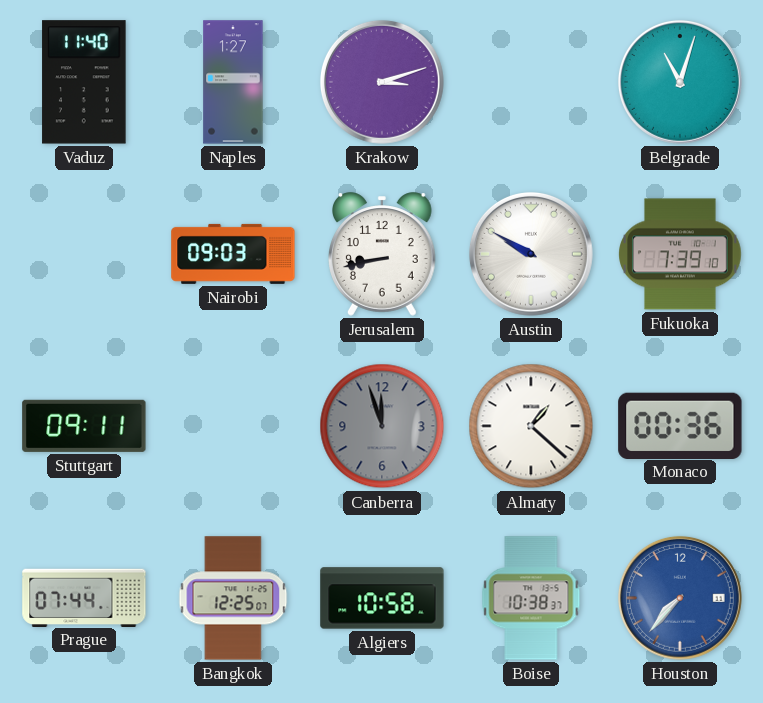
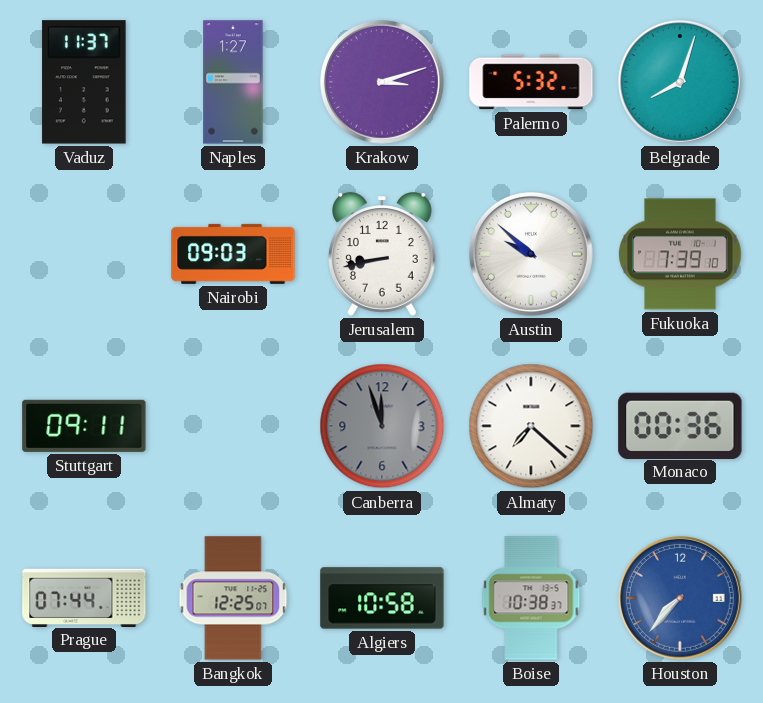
Vaduz: 11:40 -> 11:37
Palermo: none -> 5:32
Belgrade: 11:03 -> 8:03
Austin: 9:50 -> 9:52
Almaty: 1:22 -> 7:22
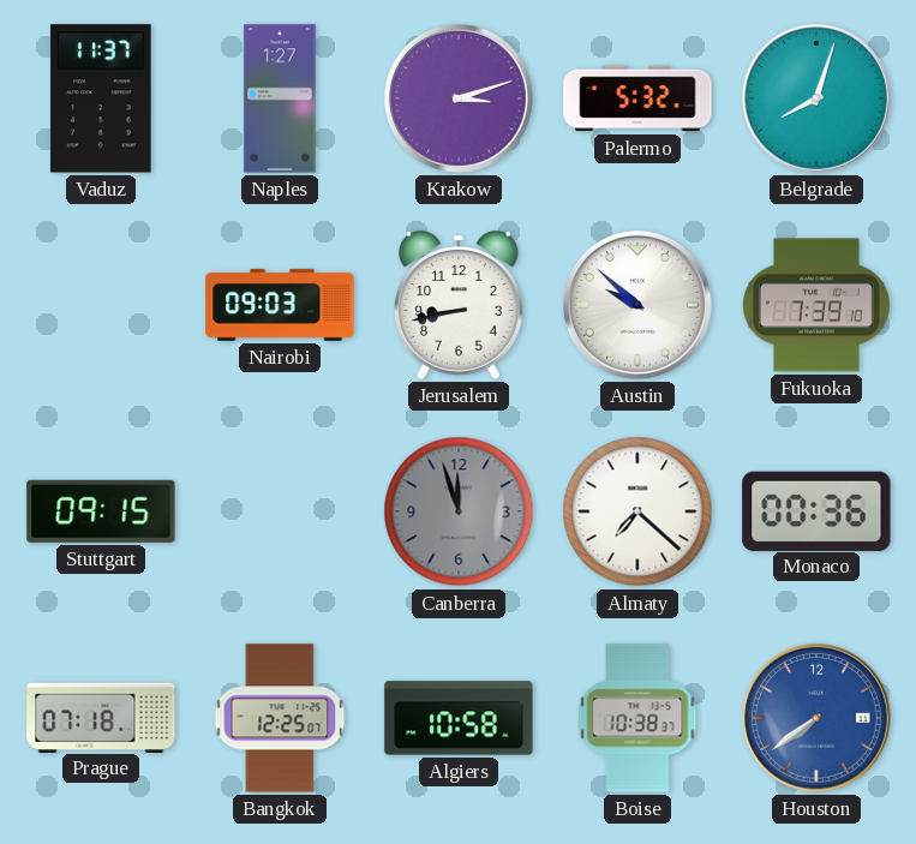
Stuttgart: 09:11 -> 09:15
Prague: 07:44 -> 07:18
Houston: 7:37 -> 7:39
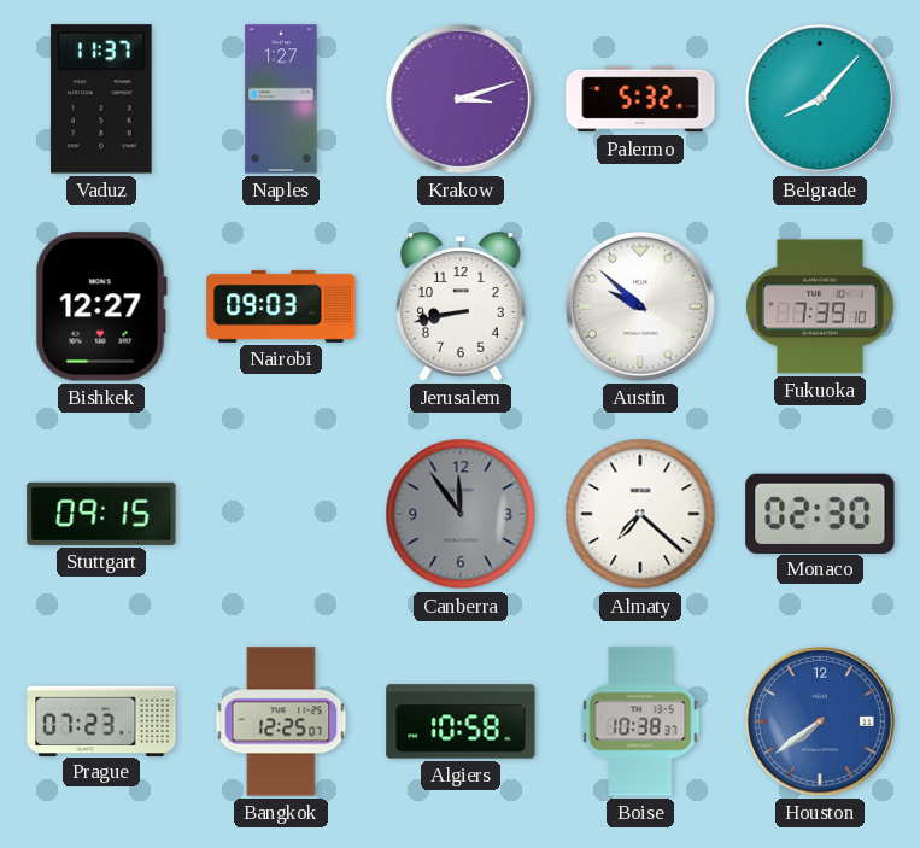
Belgrade: 8:03 -> 8:07
Bishkek: none -> 12:27
Canberra: 11:57 -> 11:54
Monaco: 00:36 -> 02:30
Prague: 07:18 -> 07:23
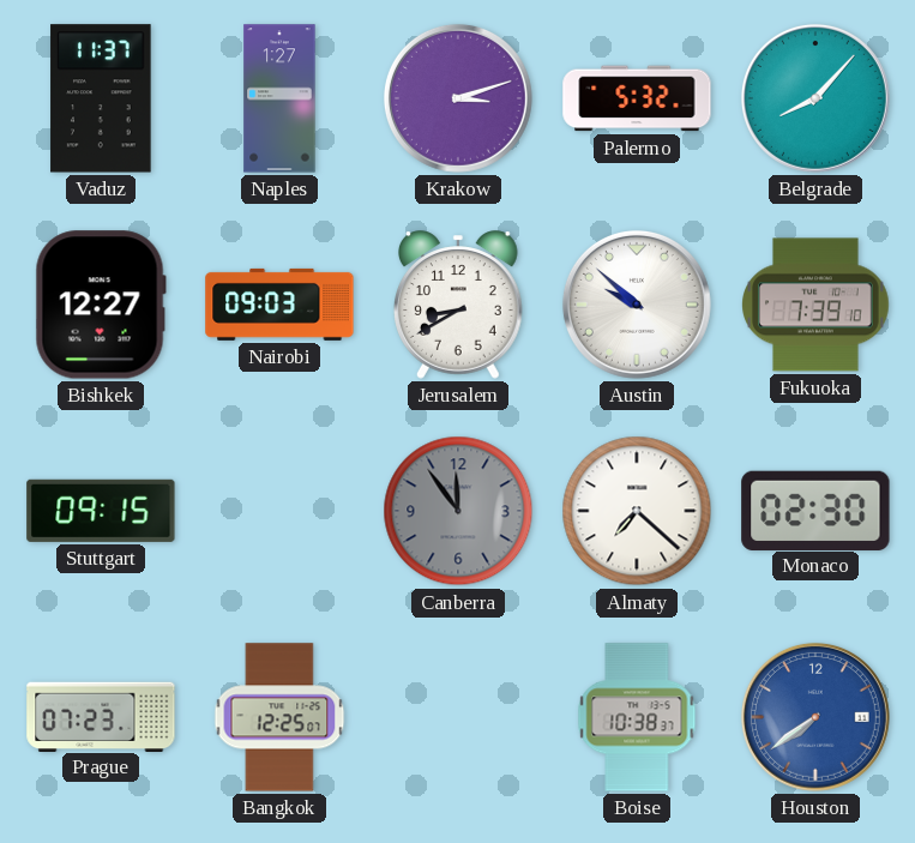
Jerusalem: 8:43 -> 8:40
Algiers: 10:58 -> none
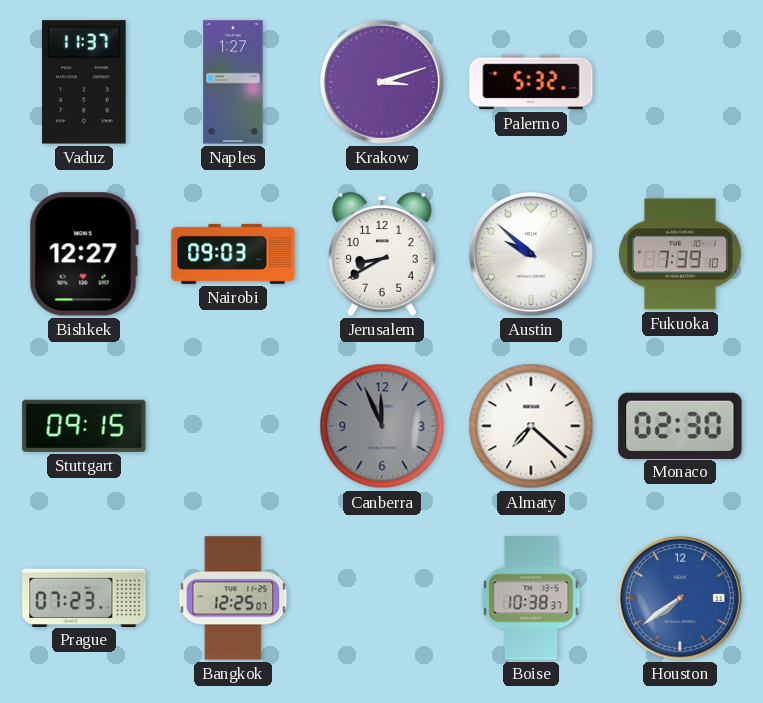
Belgrade: 8:07 -> none
Canberra: 11:54 -> 11:56
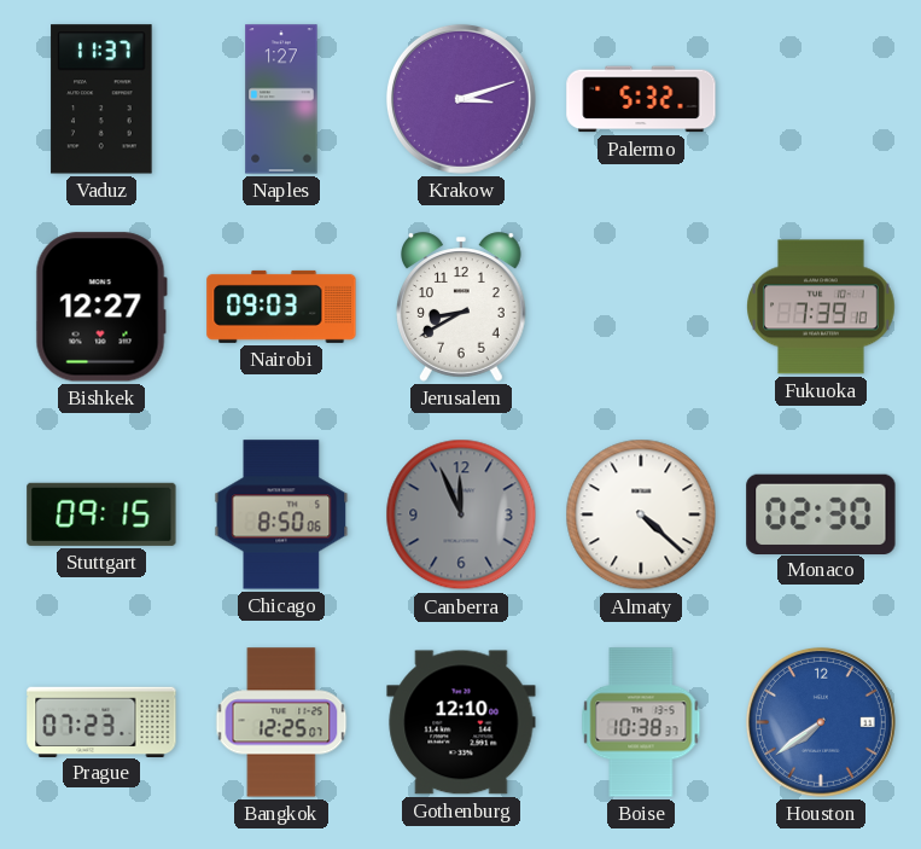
Austin: 9:52 -> none
Chicago: none -> 8:50
Almaty: 7:22 -> 4:22
Gothenburg: none -> 12:10
